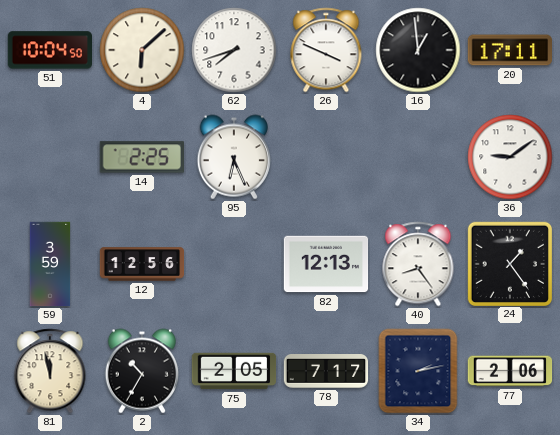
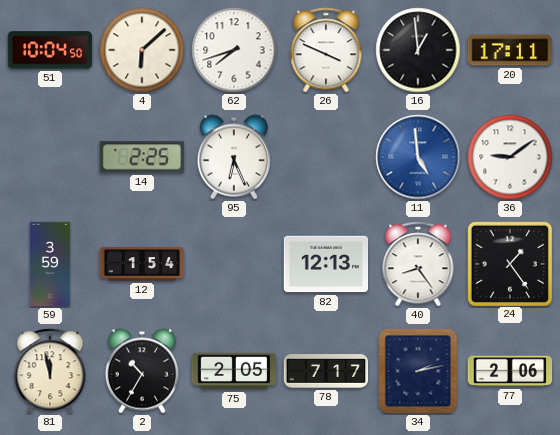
11: none -> 4:59
12: 12:56 -> 1:54
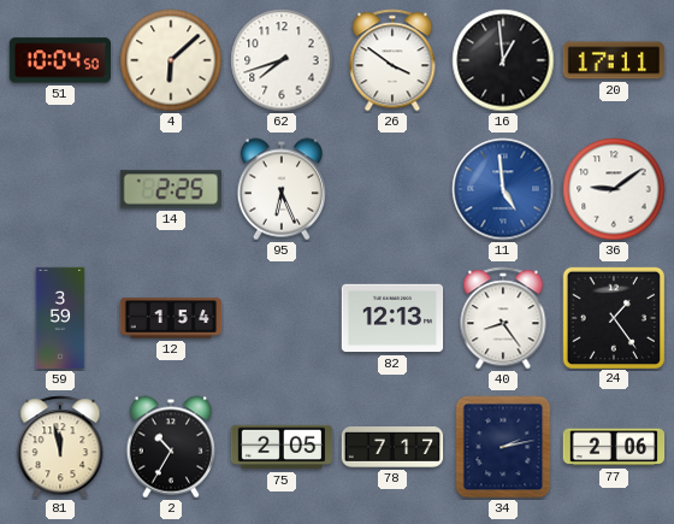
26: 3:49 -> 3:51
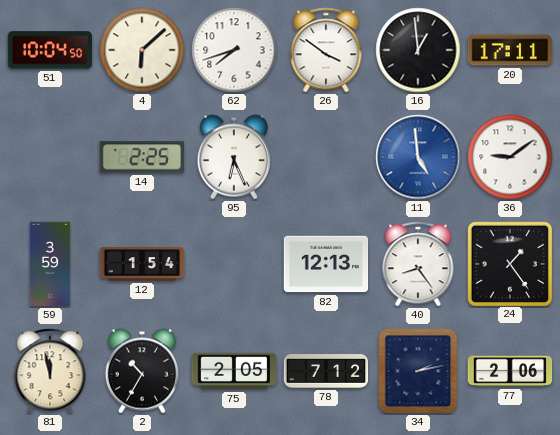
78: 7:17 -> 7:12
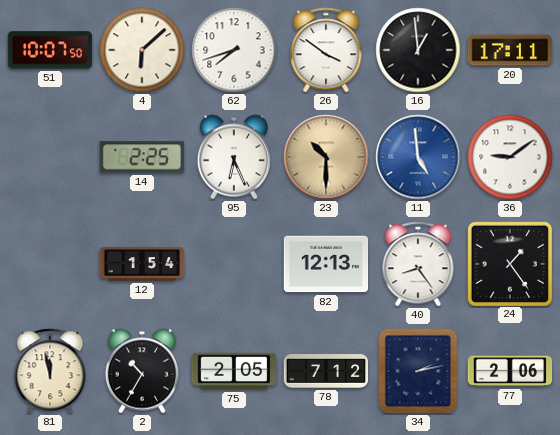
51: 10:04 -> 10:07
23: none -> 10:30
59: 3:59 -> none
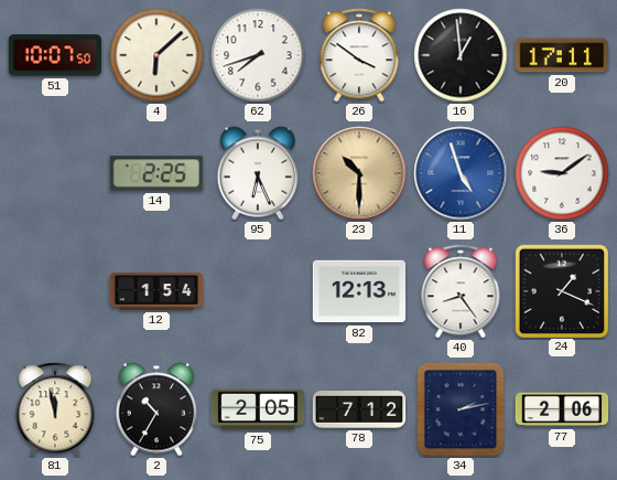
11: 4:59 -> 4:57
24: 1:24 -> 1:19
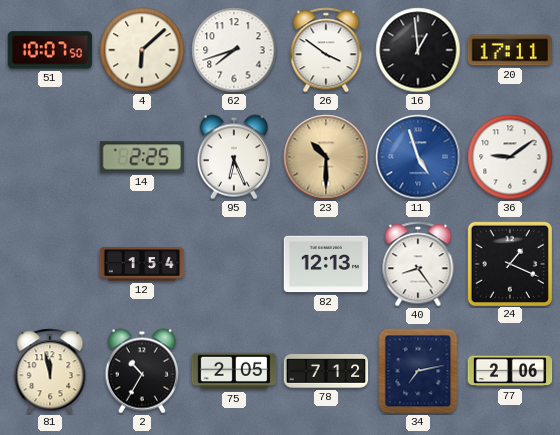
34: 2:13 -> 7:13
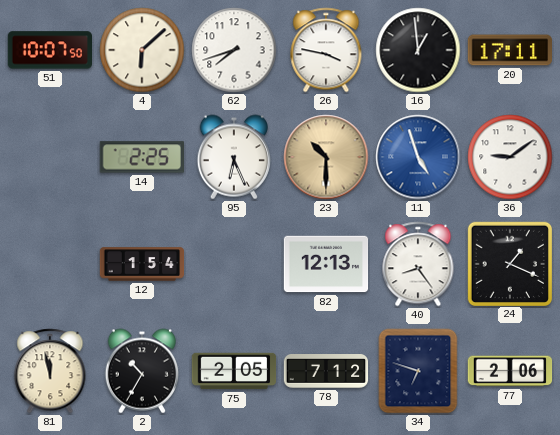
26: 3:51 -> 3:47
34: 7:13 -> 6:48
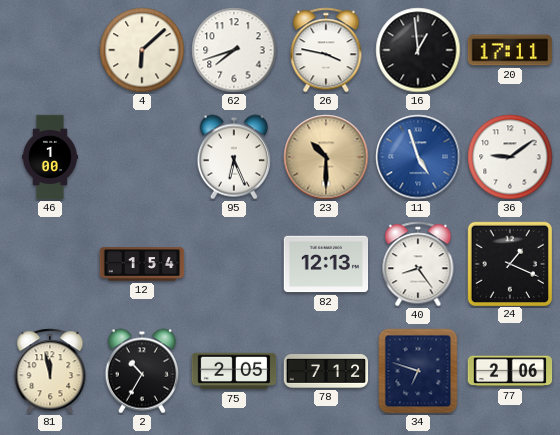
51: 10:07 -> none
46: none -> 1:00
14: 2:25 -> none
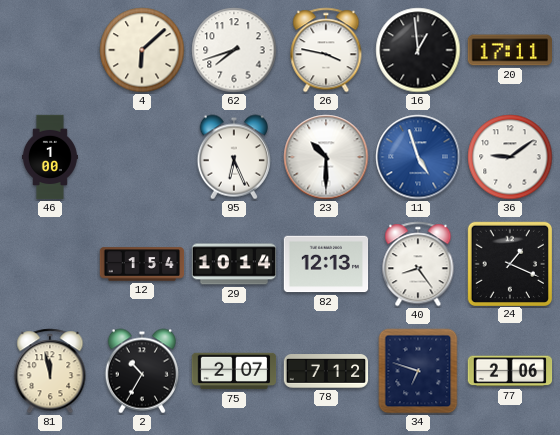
23 dial: champagne -> white
29: none -> 10:14
75: 2:05 -> 2:07
